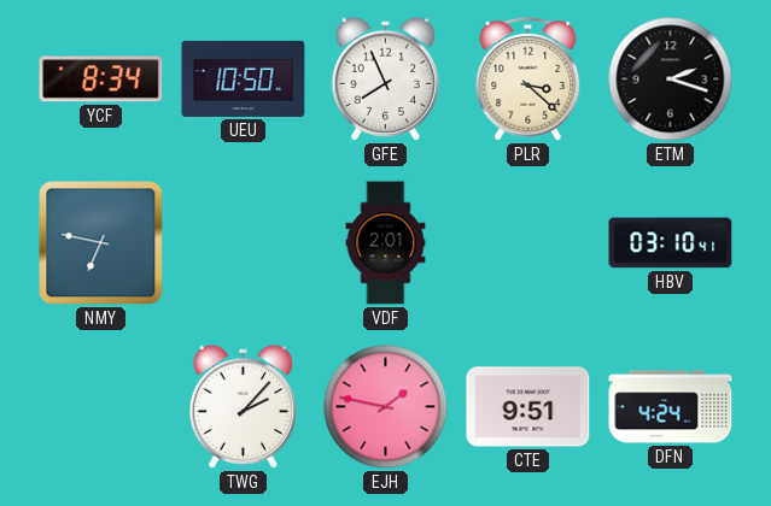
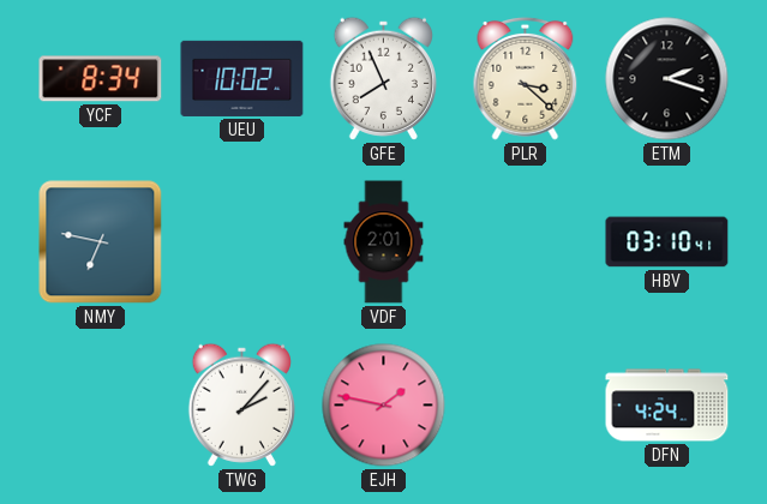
UEU: 10:50 -> 10:02
CTE: 9:51 -> none
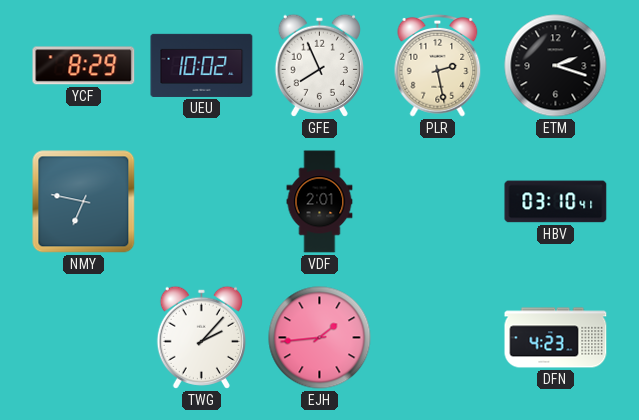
YCF: 8:34 -> 8:29
PLR: 3:22 -> 2:28
EJH: 1:47 -> 1:44
DFN: 4:24 -> 4:23
